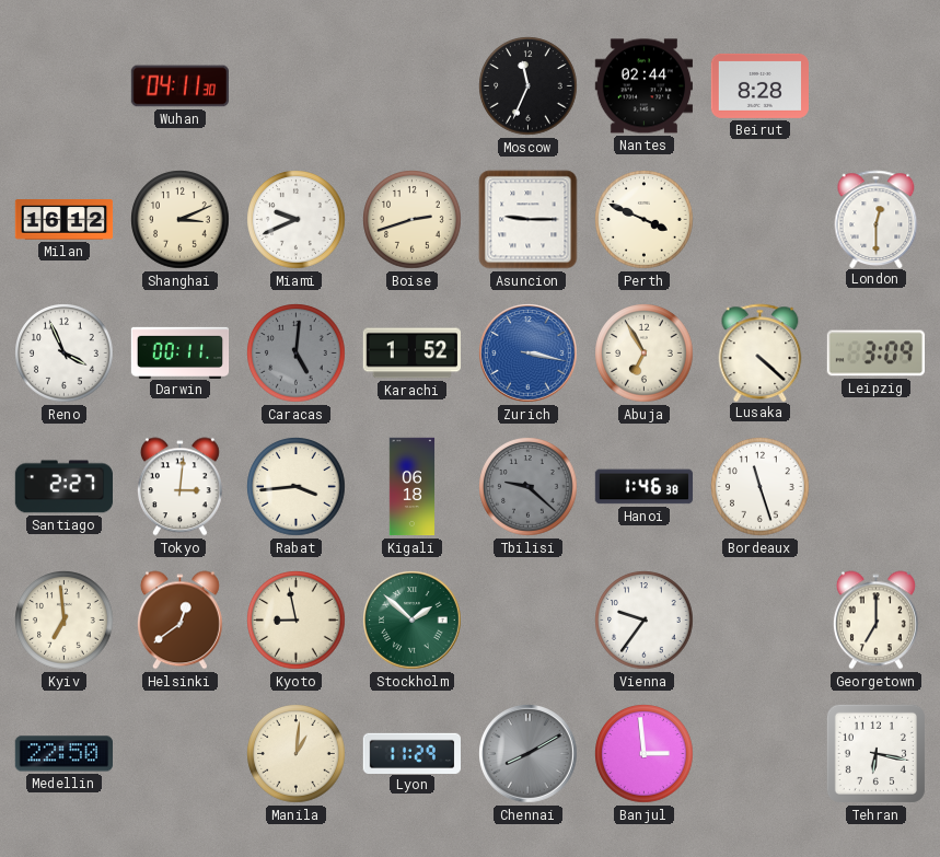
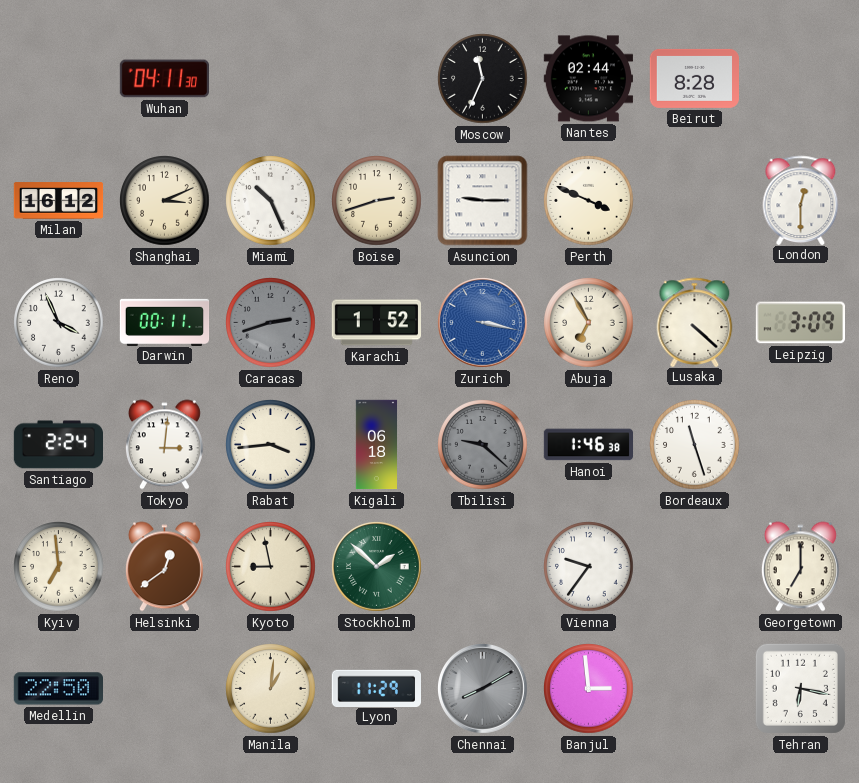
Miami: 9:41 -> 10:26
Caracas: 5:01 -> 2:42
Santiago: 2:27 -> 2:24
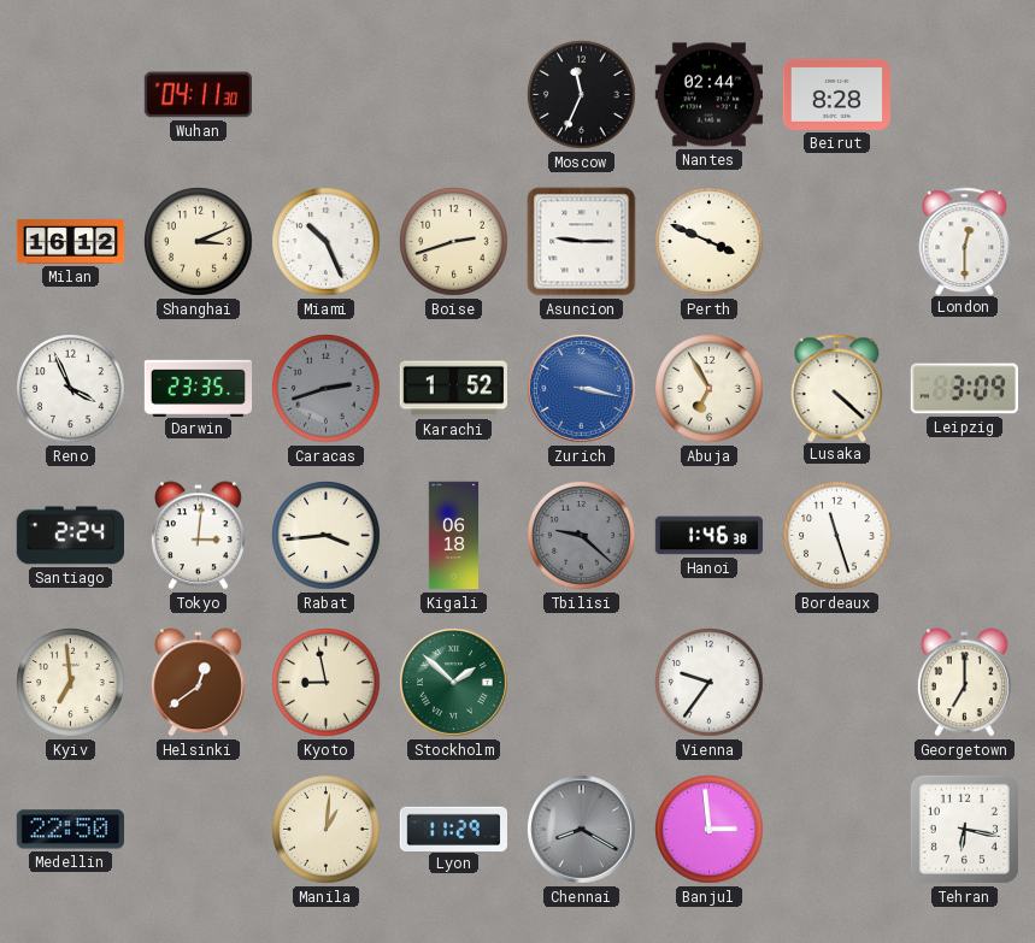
Darwin: 00:11 -> 23:35
Chennai: 8:10 -> 8:20
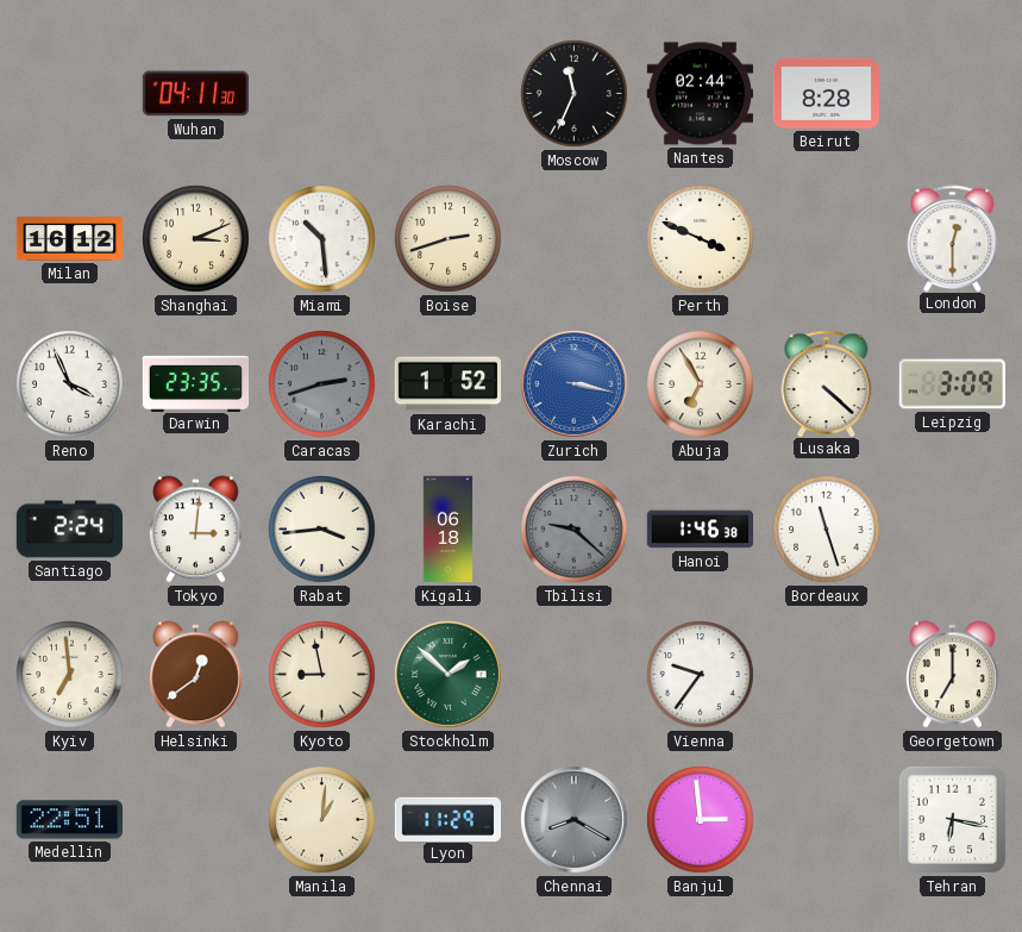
Miami: 10:26 -> 10:29
Asuncion: 9:15 -> none
Medellin: 22:50 -> 22:51
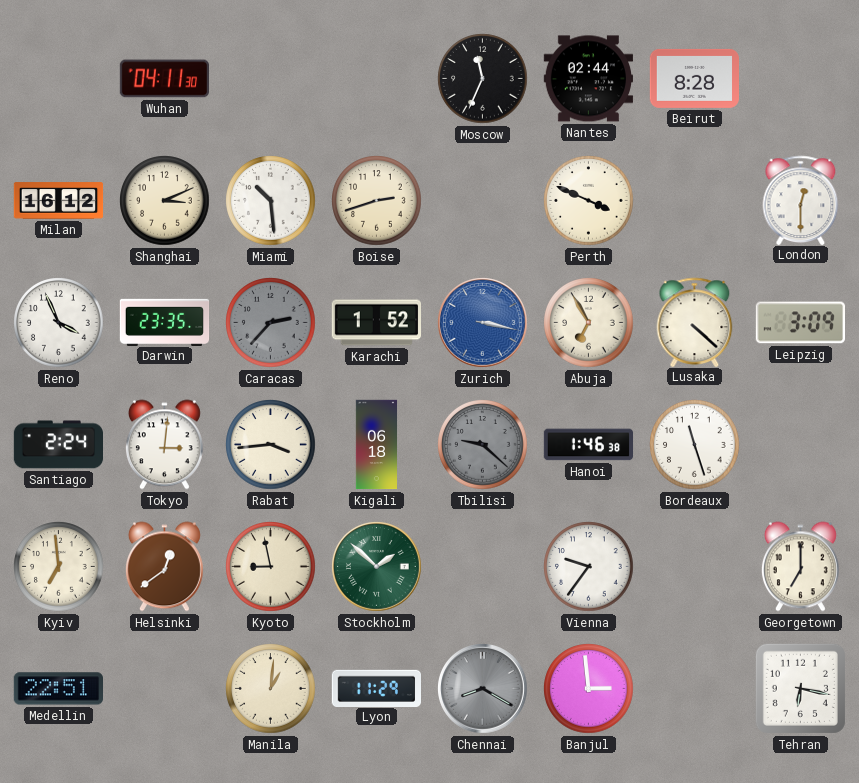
Caracas: 2:42 -> 2:37
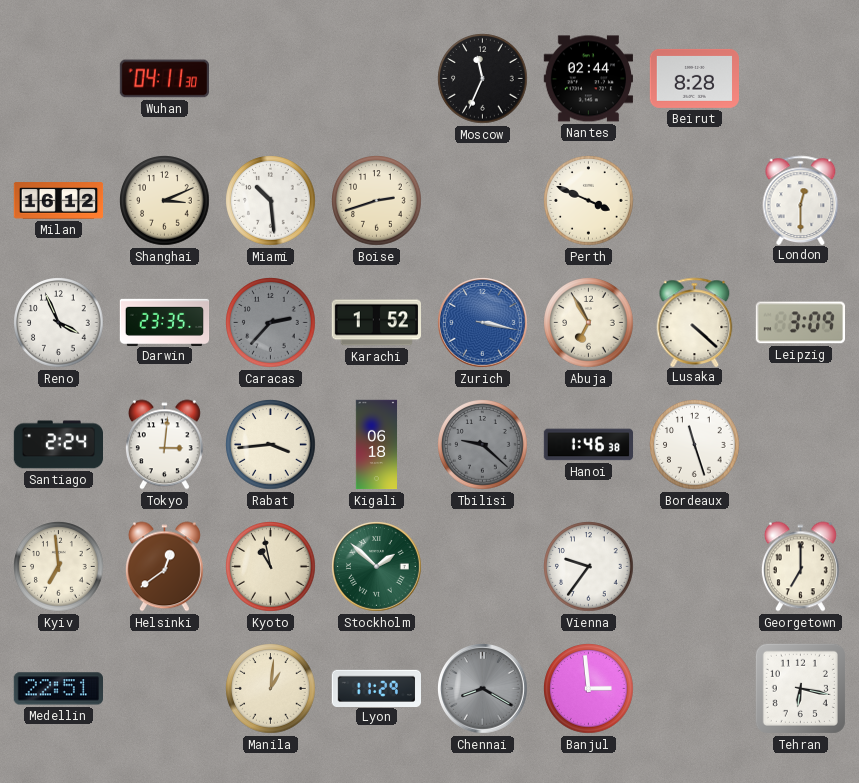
Kyoto: 8:58 -> 10:58
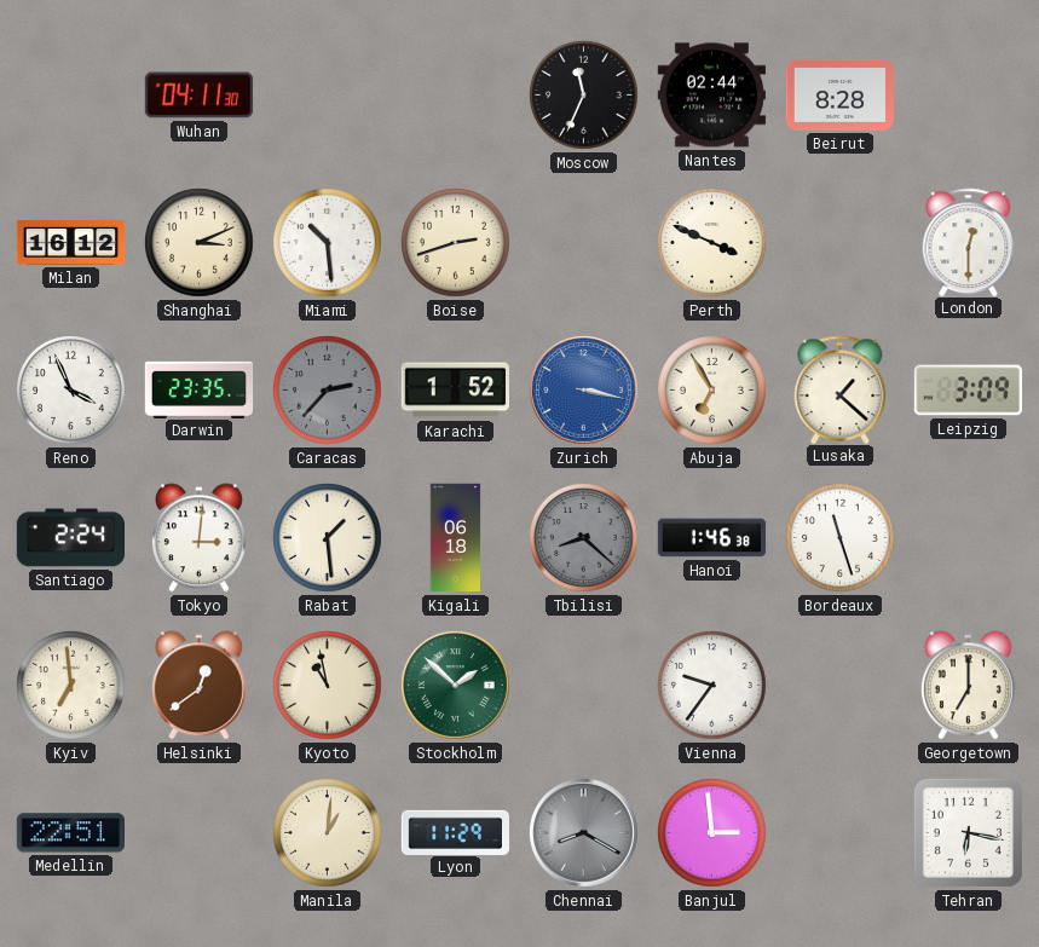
Lusaka: 4:22 -> 1:22
Rabat: 3:44 -> 1:29
Tbilisi: 9:22 -> 8:22
